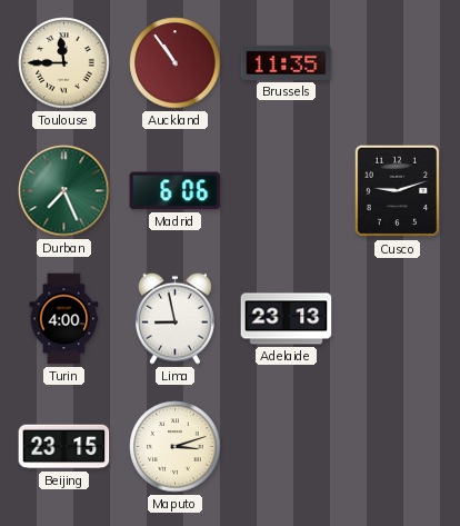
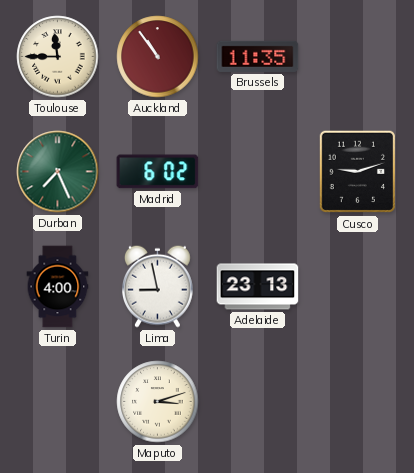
Madrid: 6:06 -> 6:02
Beijing: 23:15 -> none
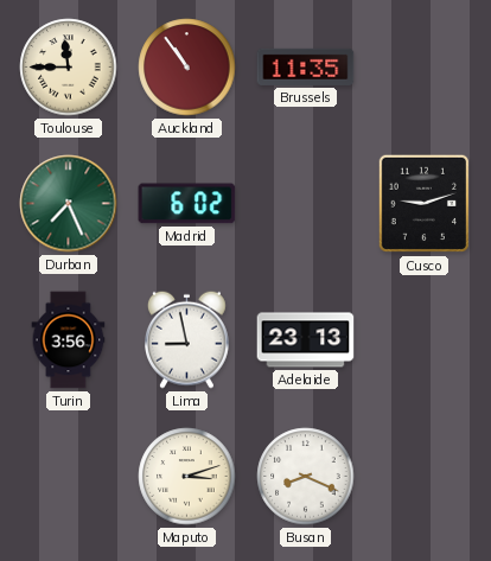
Turin: 4:00 -> 3:56
Busan: none -> 8:19
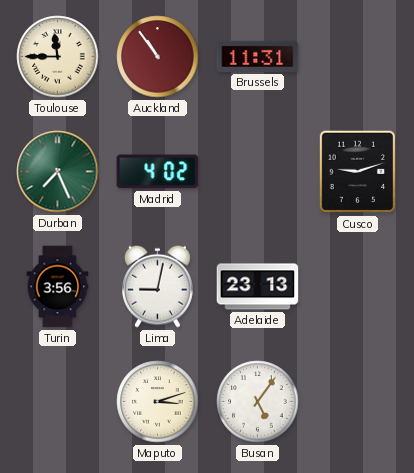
Brussels: 11:35 -> 11:31
Madrid: 6:02 -> 4:02
Lima: 8:58 -> 9:02
Busan: 8:19 -> 5:06
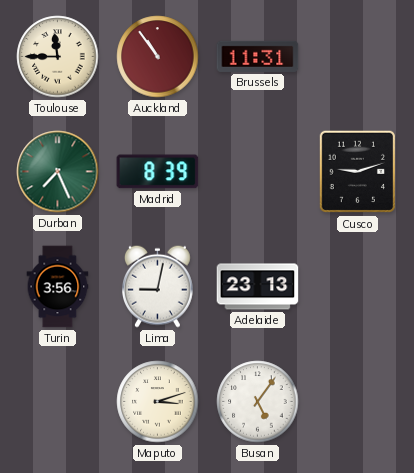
Madrid: 4:02 -> 8:39
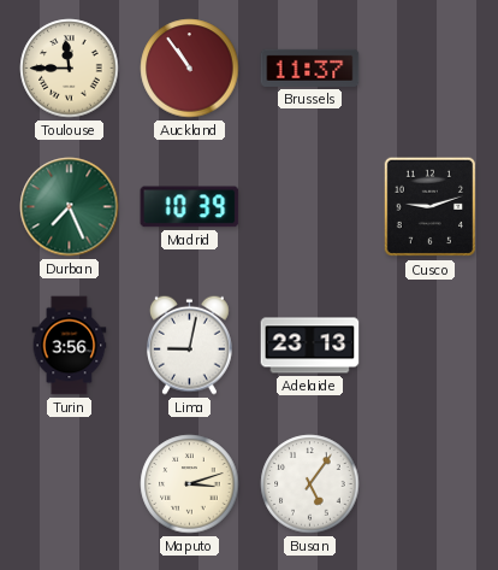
Brussels: 11:31 -> 11:37
Madrid: 8:39 -> 10:39
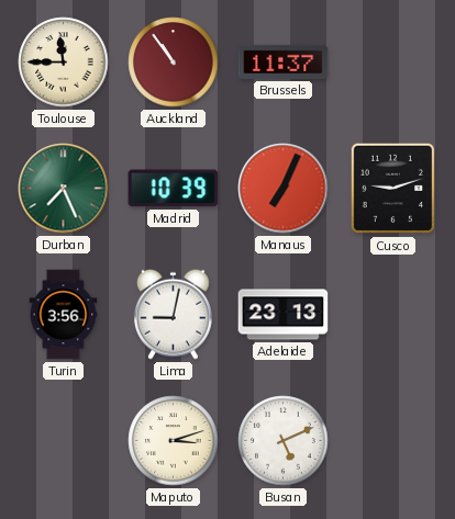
Manaus: none -> 7:04
Busan: 5:06 -> 5:11
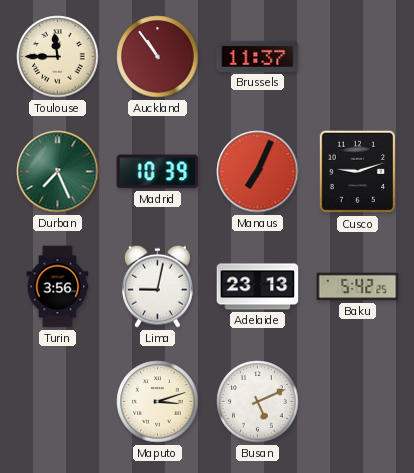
Baku: none -> 5:42
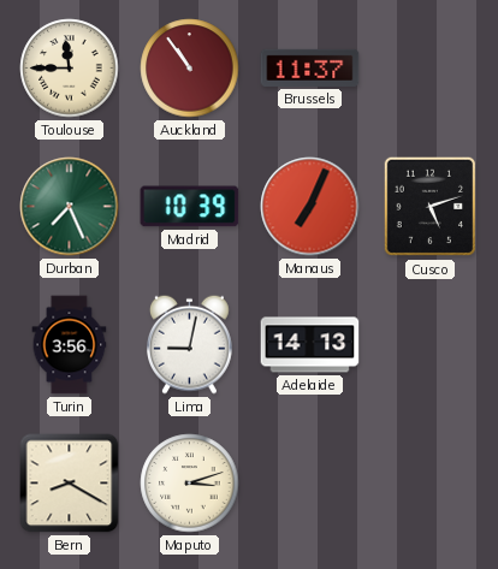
Cusco: 9:12 -> 5:12
Adelaide: 23:13 -> 14:13
Baku: 5:42 -> none
Bern: none -> 8:20
Busan: 5:11 -> none
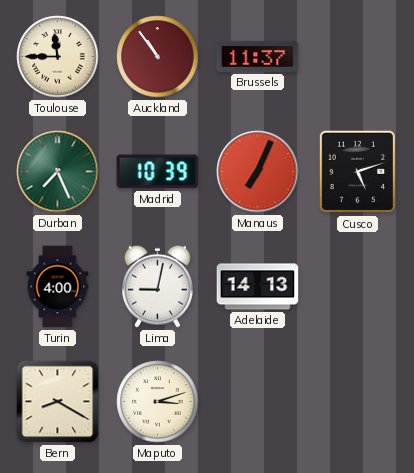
Turin: 3:56 -> 4:00
